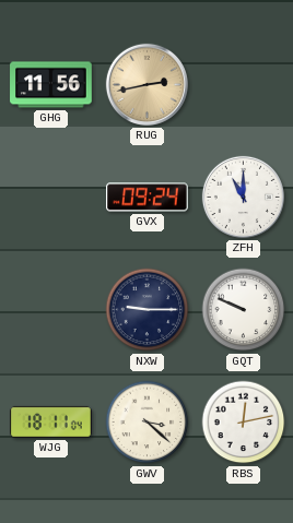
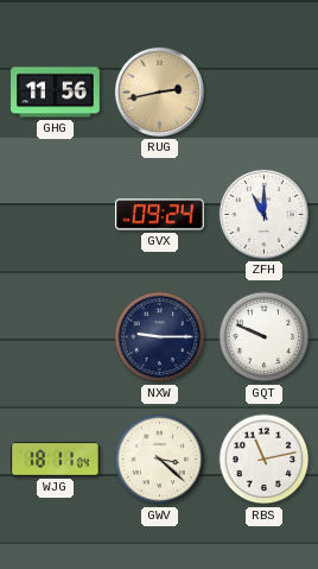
RBS: 12:13 -> 11:13
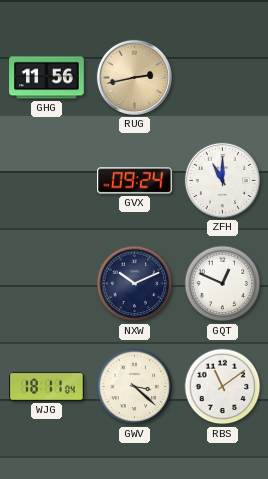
NXW: 9:15 -> 10:11
GQT: 9:49 -> 12:49
RBS: 11:13 -> 11:09
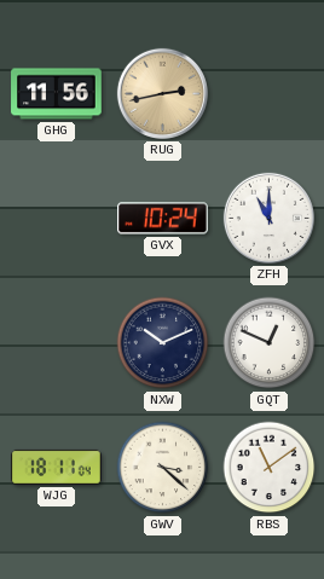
GVX: 09:24 -> 10:24
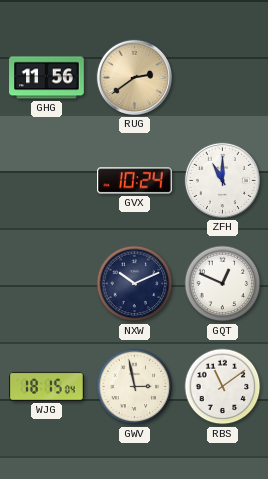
RUG: 2:43 -> 2:39
WJG: 18:11 -> 18:15
GWV: 3:22 -> 2:58
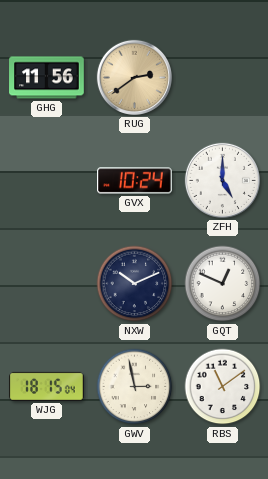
ZFH: 11:00 -> 5:00
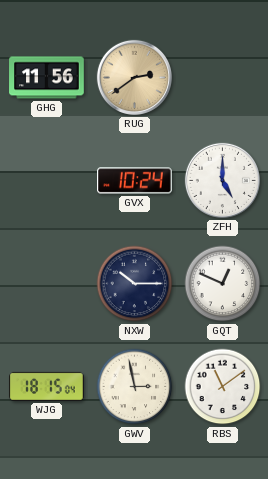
NXW: 10:11 -> 10:15
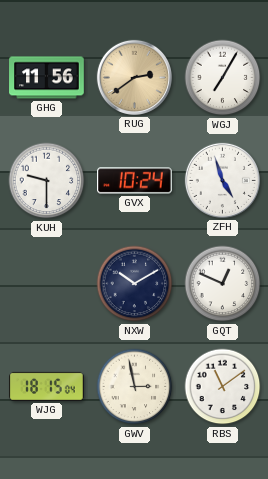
WGJ: none -> 7:05
KUH: none -> 9:30
ZFH: 5:00 -> 4:57
NXW: 10:15 -> 10:10
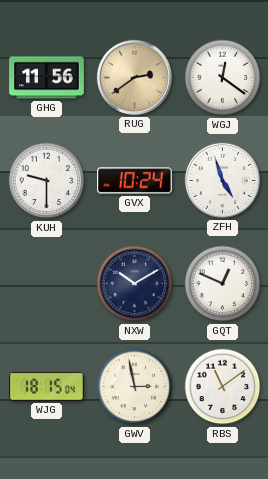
WGJ: 7:05 -> 12:21
